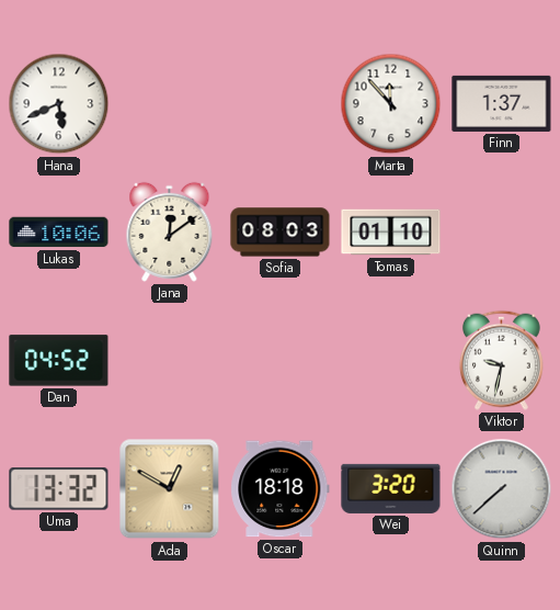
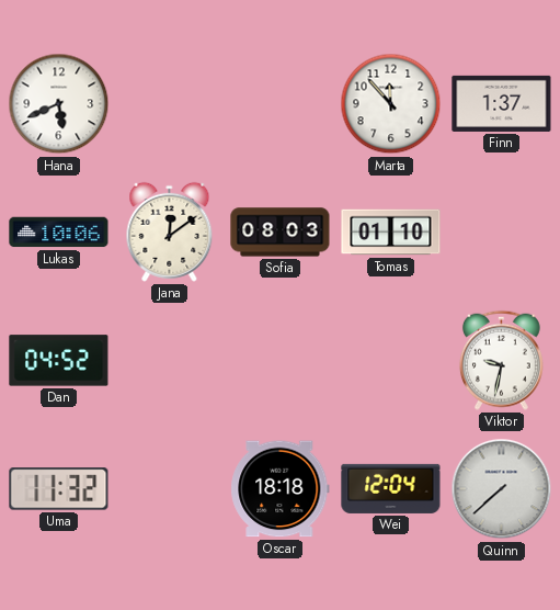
Uma: 13:32 -> 11:32
Ada: 12:50 -> none
Wei: 3:20 -> 12:04
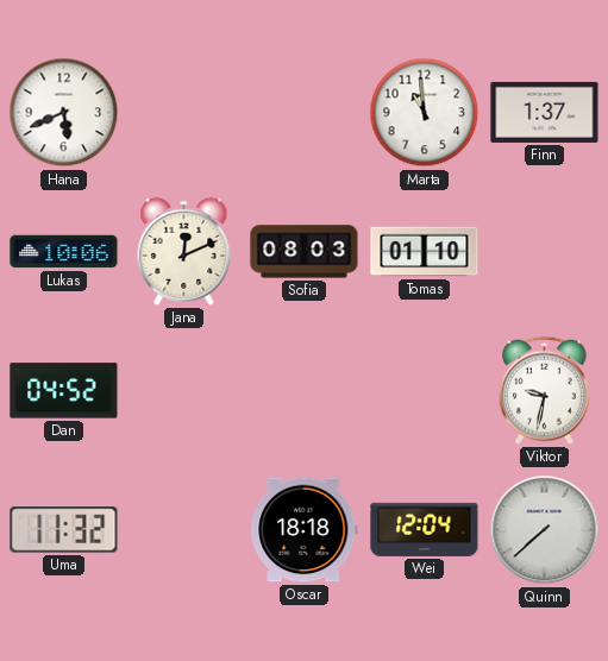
Marta: 11:53 -> 10:59
Jana: 12:09 -> 12:11
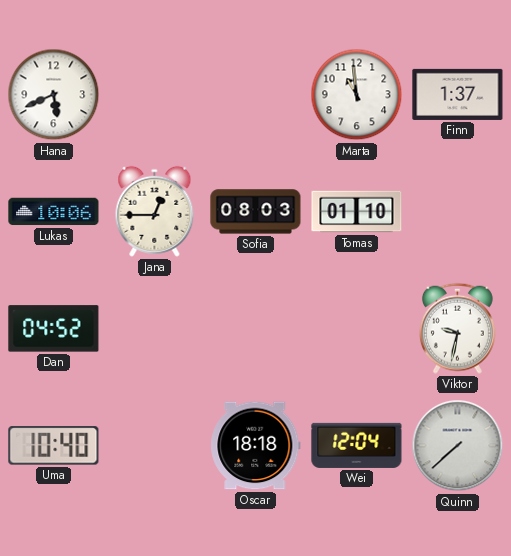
Jana: 12:11 -> 12:45
Uma: 11:32 -> 10:40
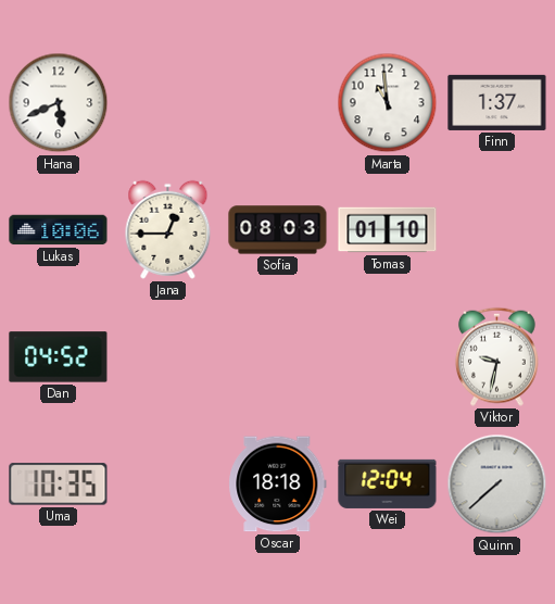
Uma: 10:40 -> 10:35
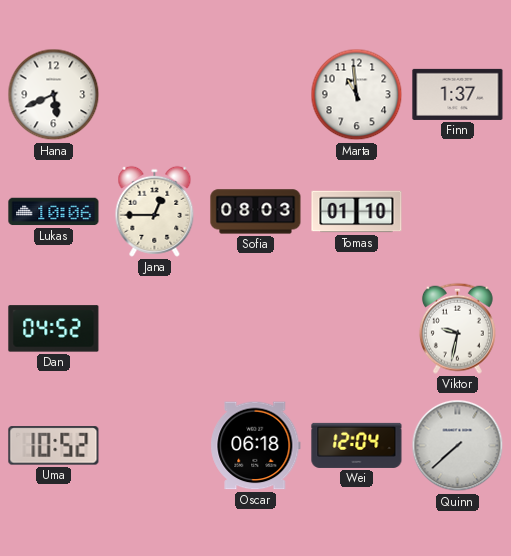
Uma: 10:35 -> 10:52
Oscar: 18:18 -> 06:18
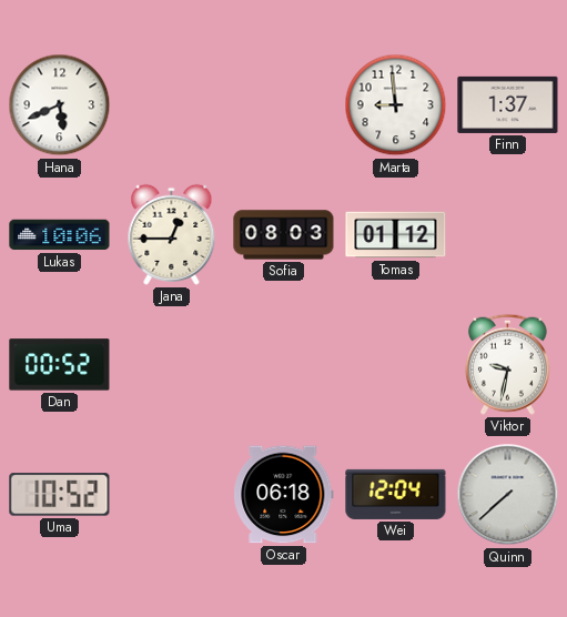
Marta: 10:59 -> 8:59
Tomas: 01:10 -> 01:12
Dan: 04:52 -> 00:52
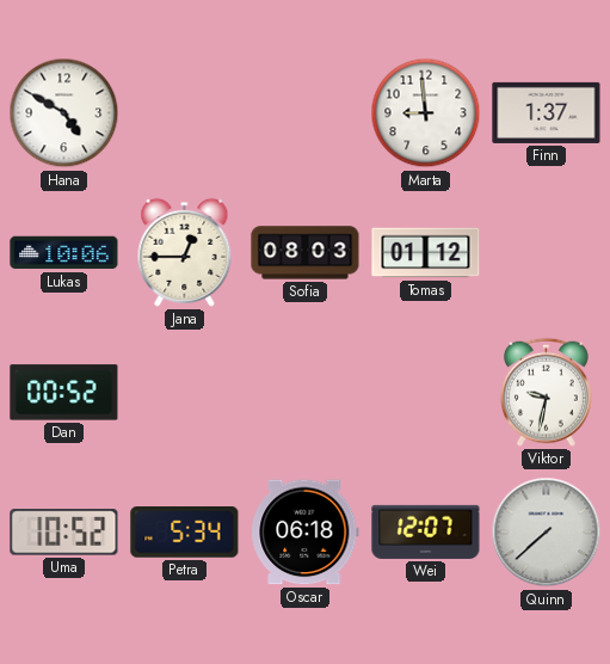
Hana: 5:41 -> 4:50
Petra: none -> 5:34
Wei: 12:04 -> 12:07
